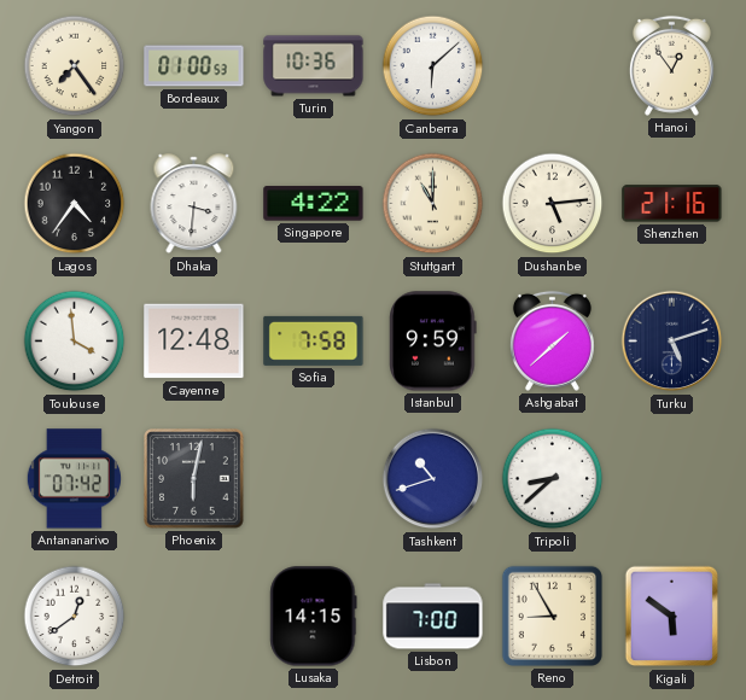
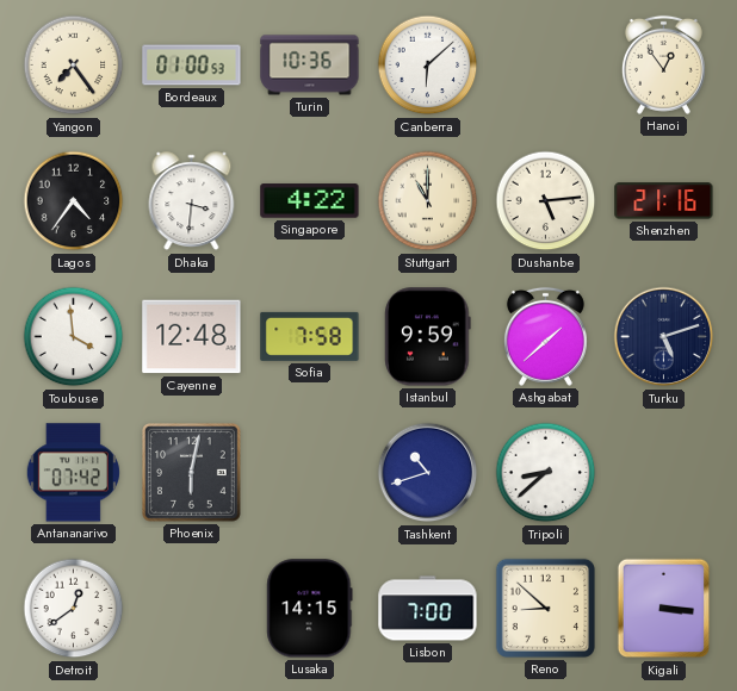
Reno: 8:55 -> 8:52
Kigali: 5:51 -> 3:16
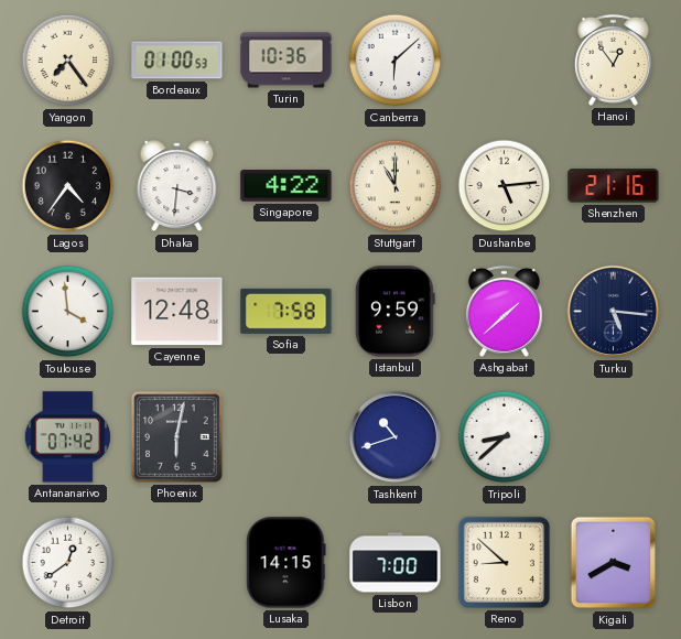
Turku: 5:12 -> 5:16
Kigali: 3:16 -> 3:40
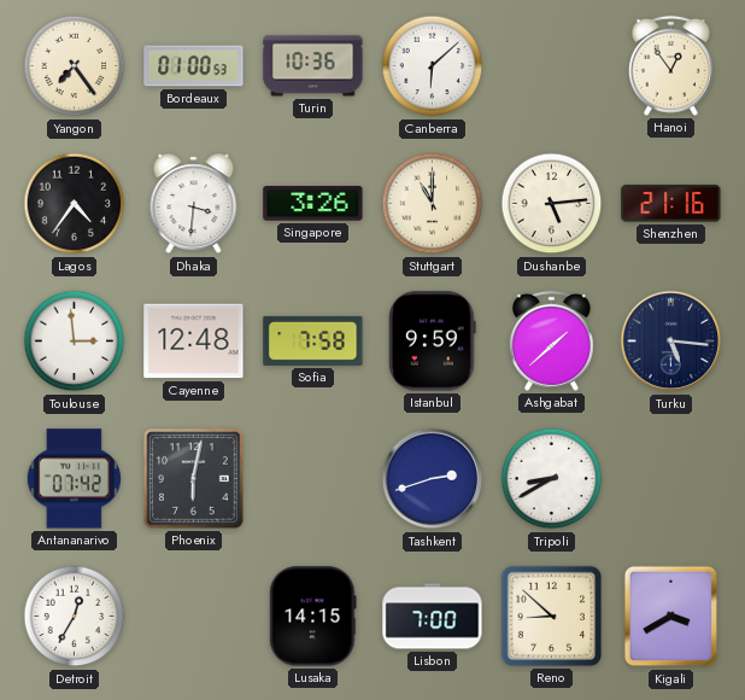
Singapore: 4:22 -> 3:26
Toulouse: 3:59 -> 2:59
Tashkent: 10:42 -> 2:42
Tripoli: 8:38 -> 8:40
Detroit: 12:39 -> 12:35
